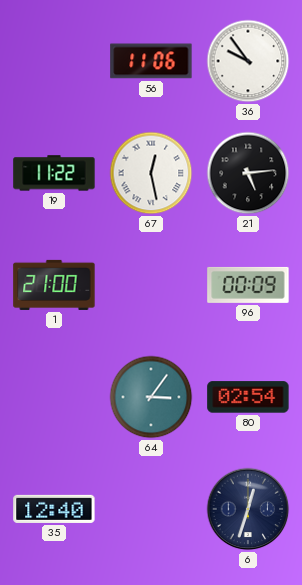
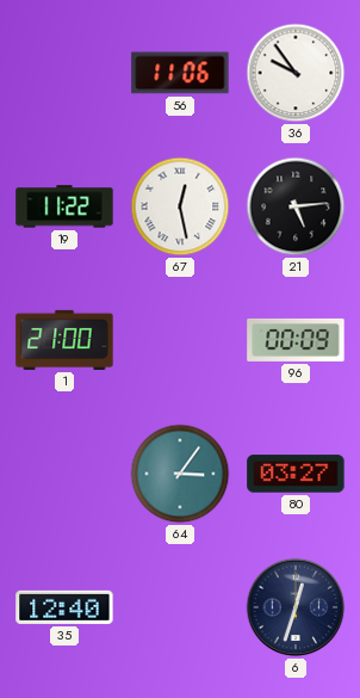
80: 02:54 -> 03:27
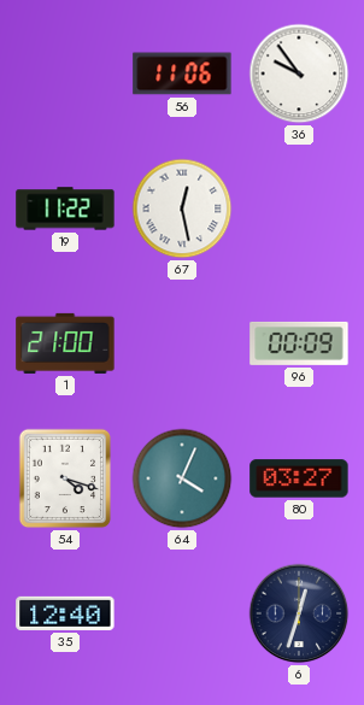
21: 5:14 -> none
54: none -> 4:18
64: 3:06 -> 4:04
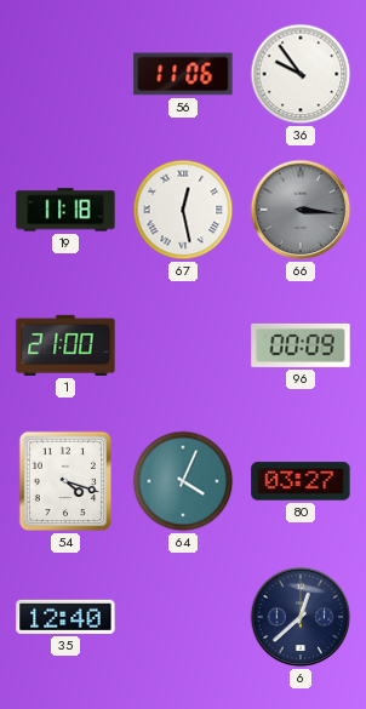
19: 11:22 -> 11:18
66: none -> 3:16
6: 12:33 -> 12:38
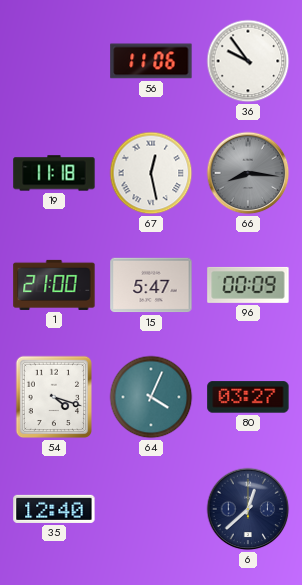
66: 3:16 -> 8:16
15: none -> 5:47
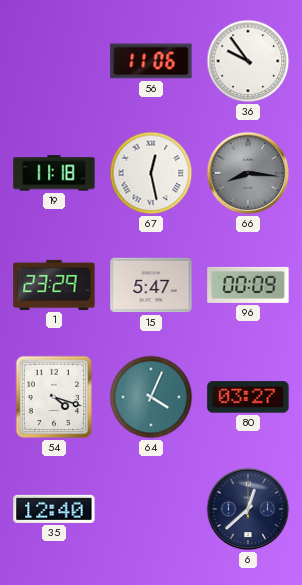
1: 21:00 -> 23:29
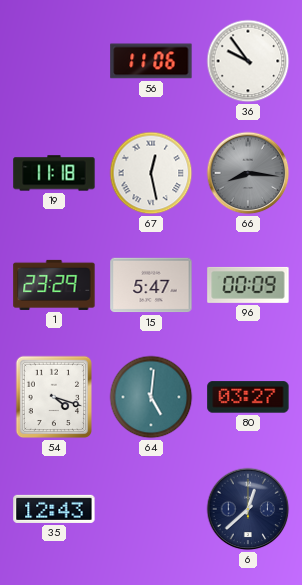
64: 4:04 -> 5:01
35: 12:40 -> 12:43
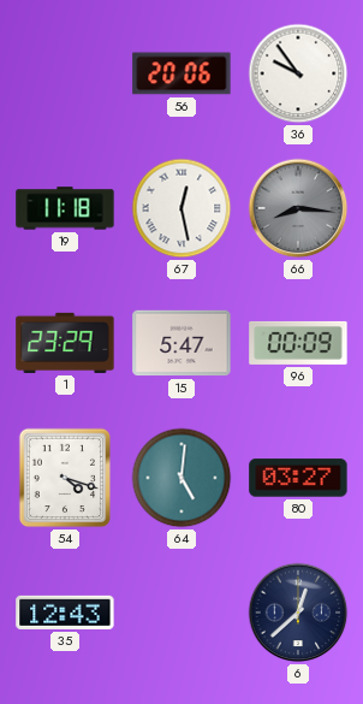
56: 11:06 -> 20:06
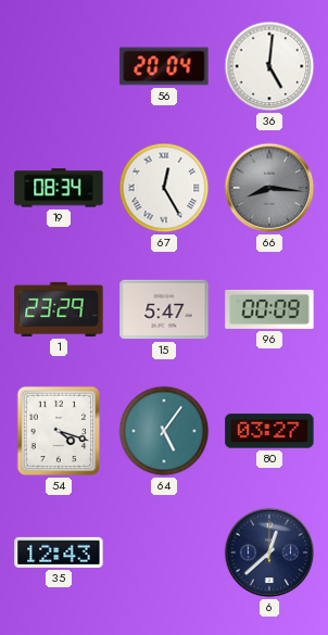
56: 20:06 -> 20:04
36: 9:54 -> 5:01
19: 11:18 -> 08:34
67: 12:28 -> 12:25
64: 5:01 -> 5:06
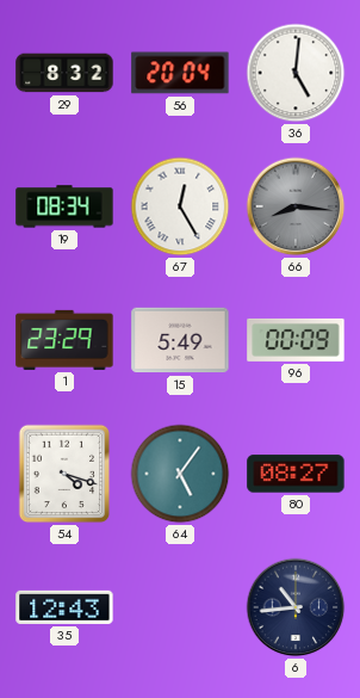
29: none -> 8:32
15: 5:47 -> 5:49
80: 03:27 -> 08:27
6: 12:38 -> 10:44
